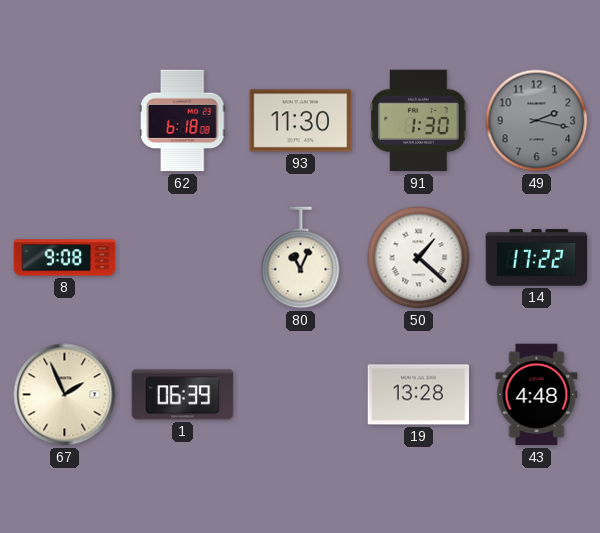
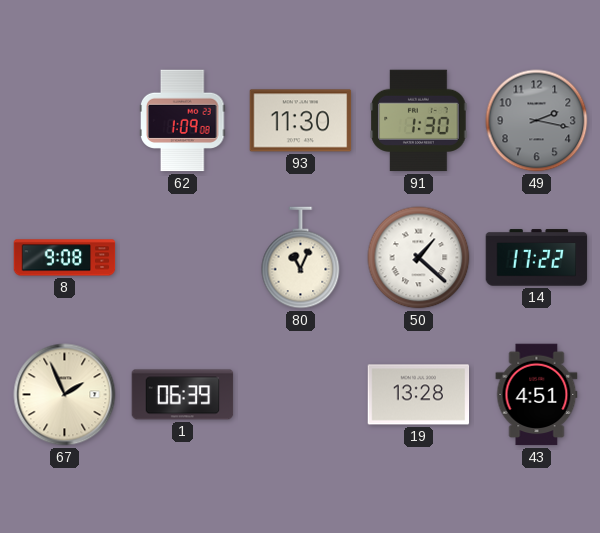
62: 6:18 -> 1:09
43: 4:48 -> 4:51
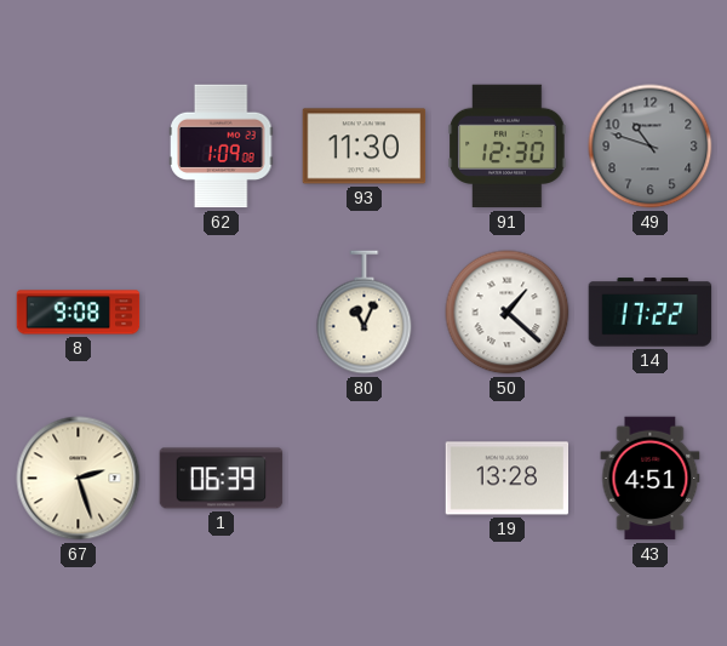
91: 1:30 -> 12:30
49: 2:17 -> 10:48
67: 1:56 -> 2:27
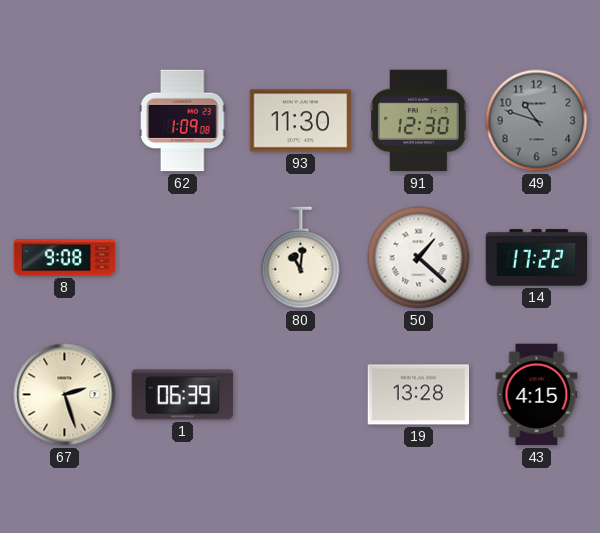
80: 11:04 -> 11:01
43: 4:51 -> 4:15
